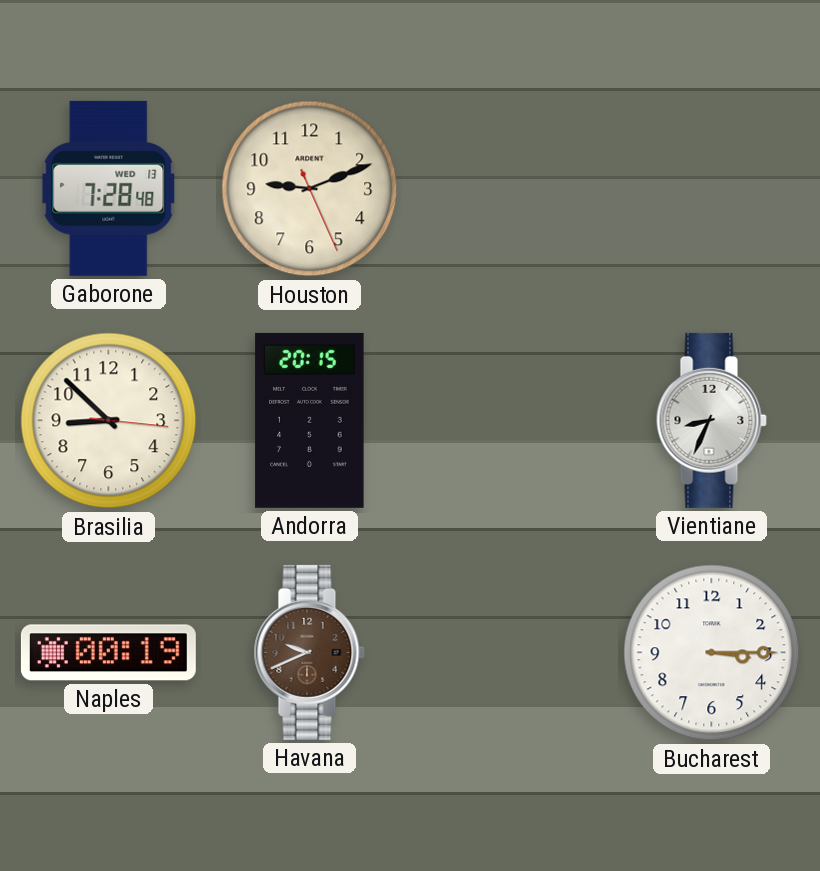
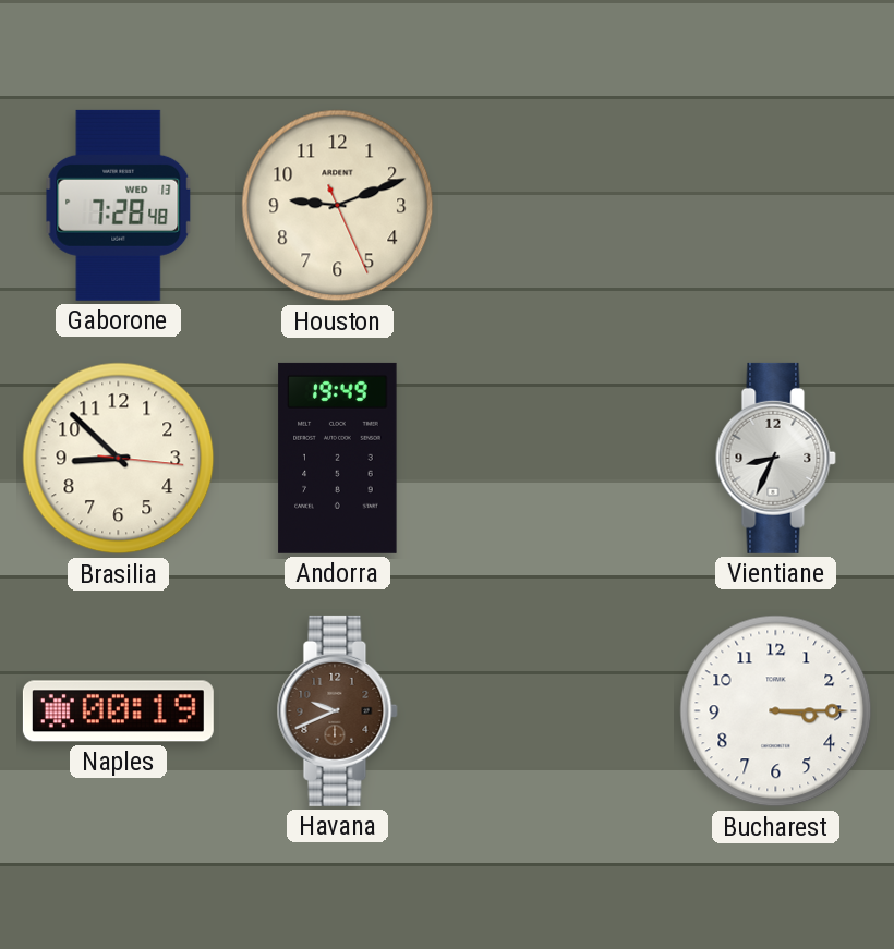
Andorra: 20:15 -> 19:49
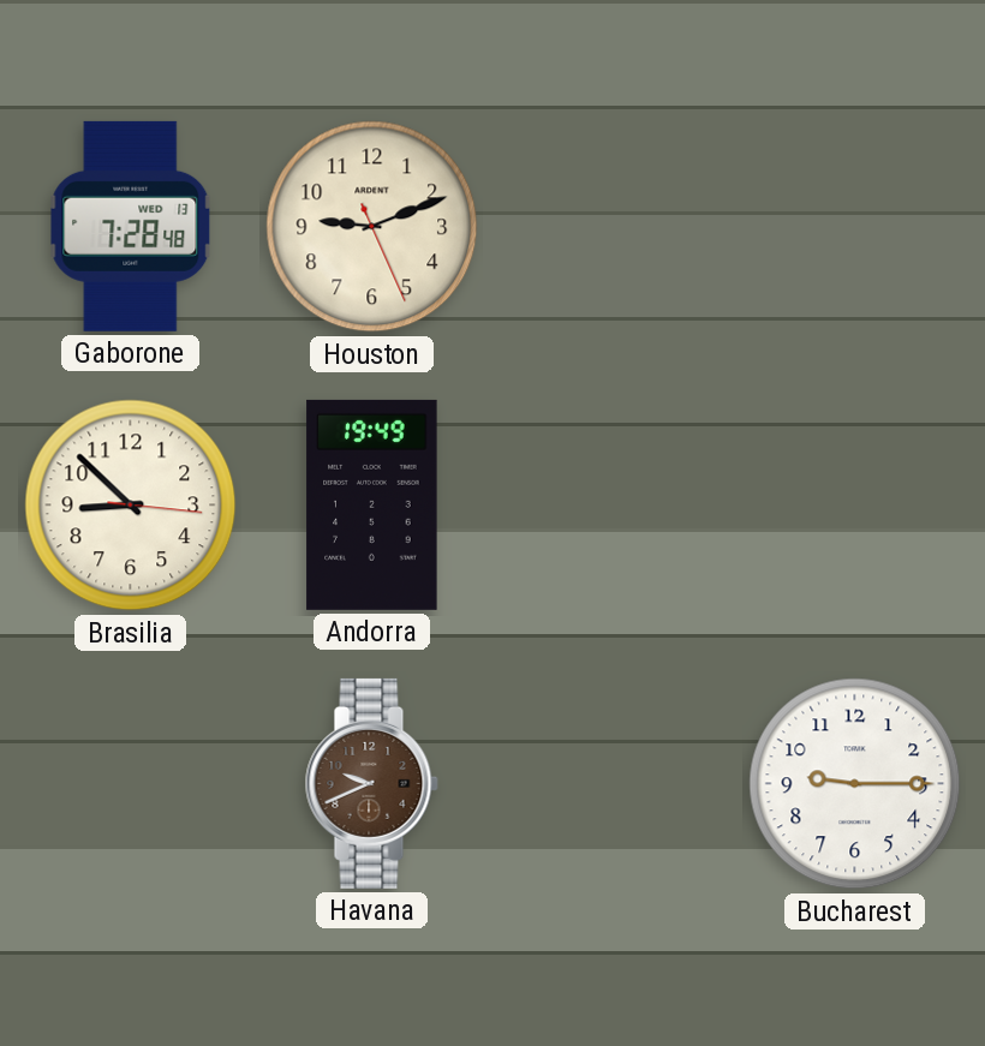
Vientiane: 8:34 -> none
Naples: 00:19 -> none
Bucharest: 3:15 -> 9:15
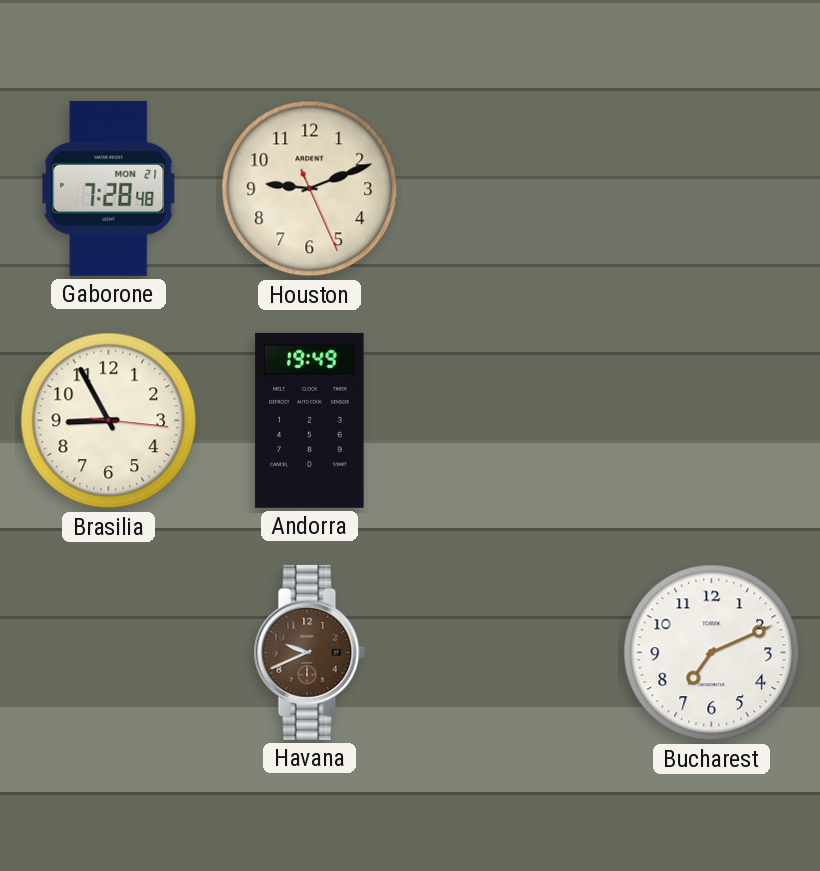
Gaborone date: WED 13 -> MON 21
Brasilia: 8:52 -> 8:55
Bucharest: 9:15 -> 7:11
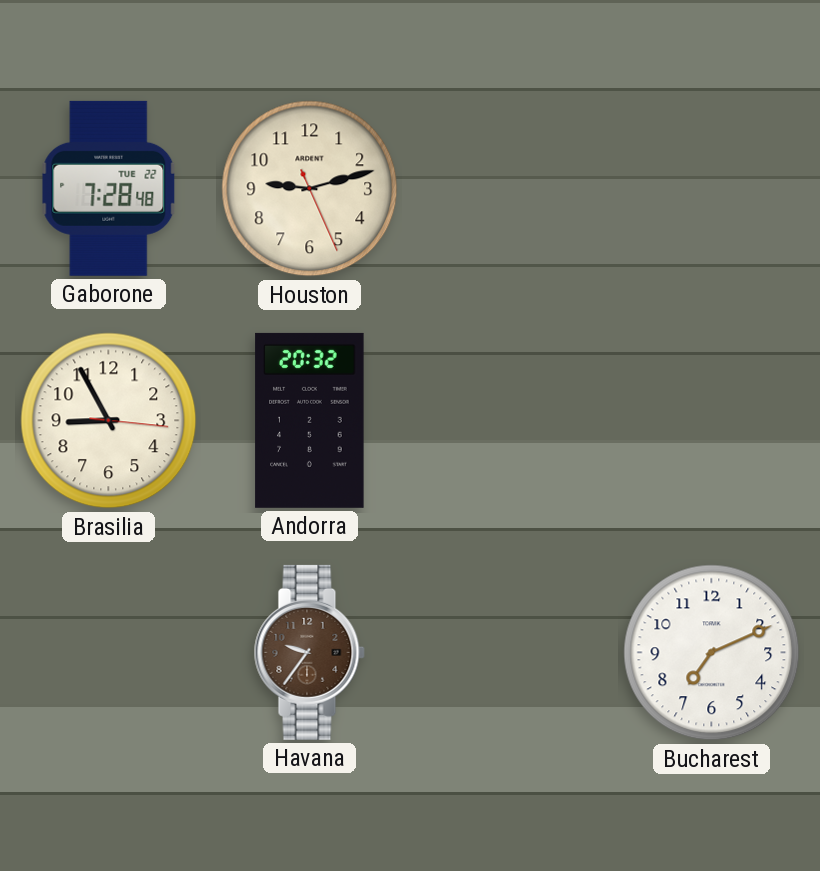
Gaborone date: MON 21 -> TUE 22
Houston: 9:11 -> 9:12
Andorra: 19:49 -> 20:32
Havana: 9:41 -> 9:36
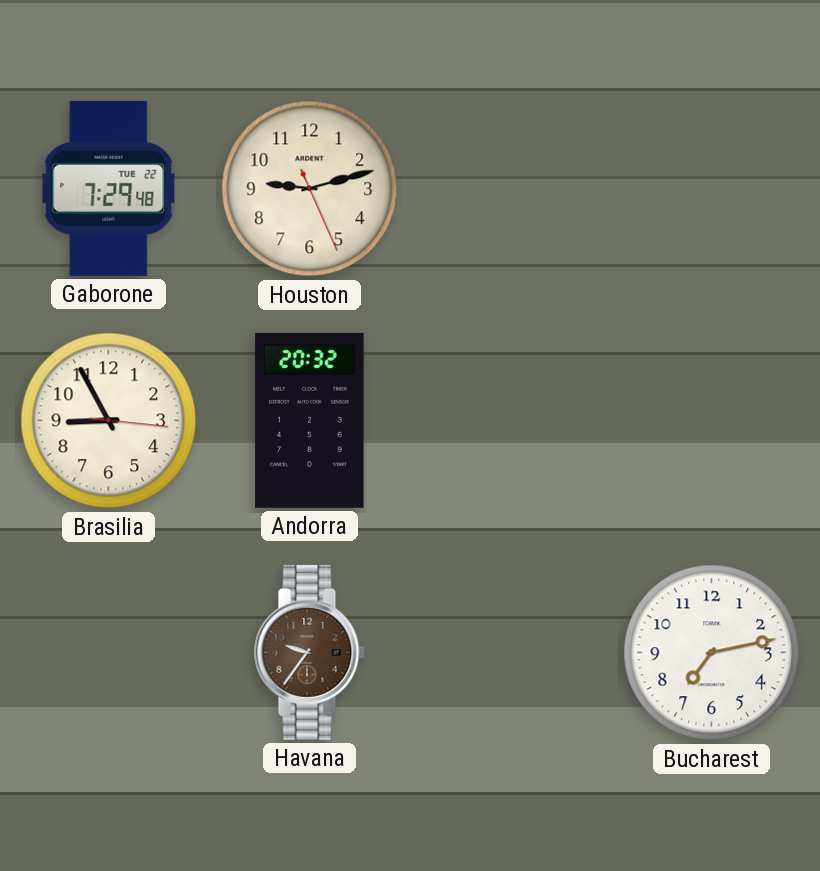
Gaborone: 7:28 -> 7:29
Bucharest: 7:11 -> 7:13
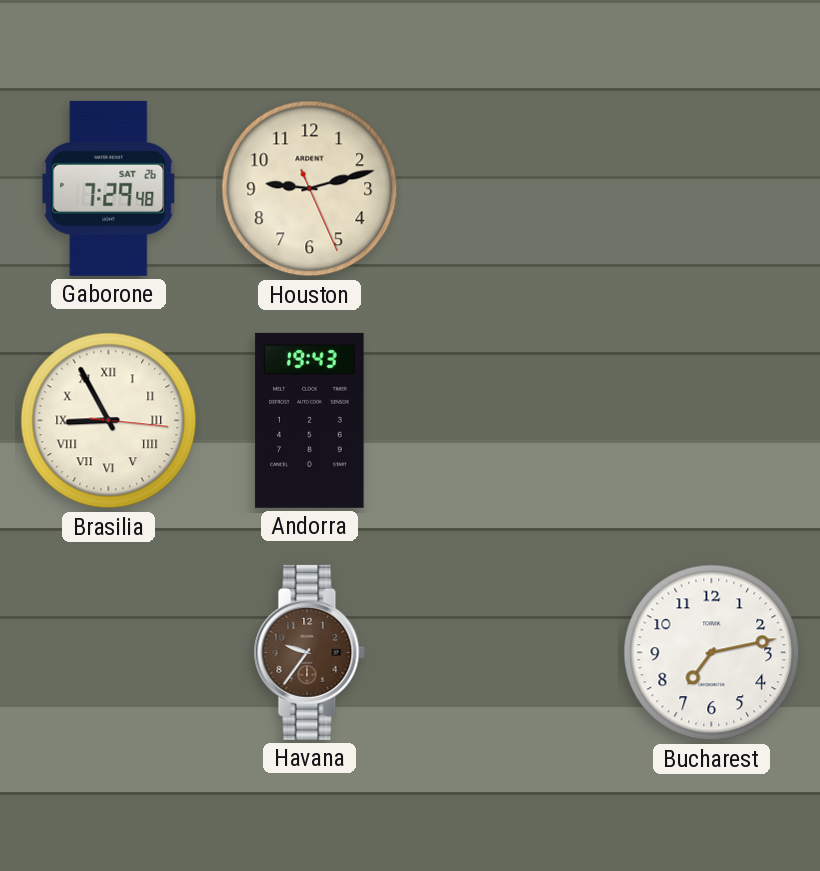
Gaborone date: TUE 22 -> SAT 26
Brasilia numerals: Arabic -> Roman
Andorra: 20:32 -> 19:43
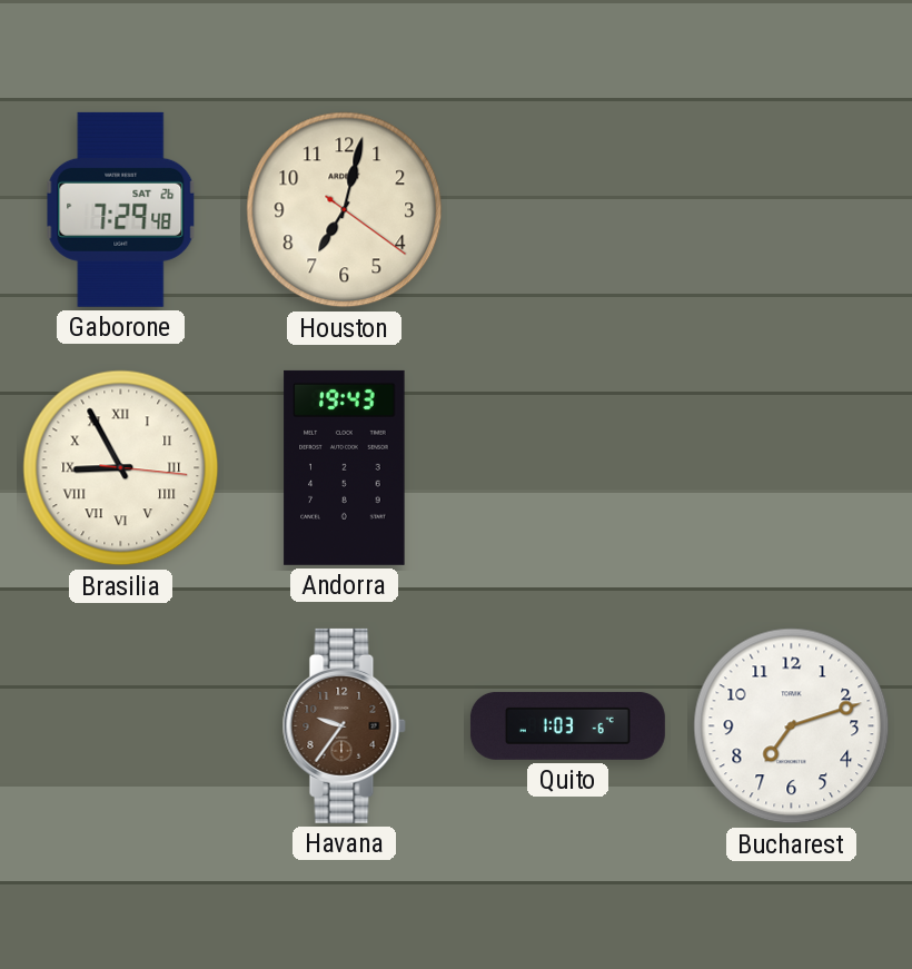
Houston: 9:12 -> 7:02
Quito: none -> 1:03
Bucharest: 7:13 -> 7:12
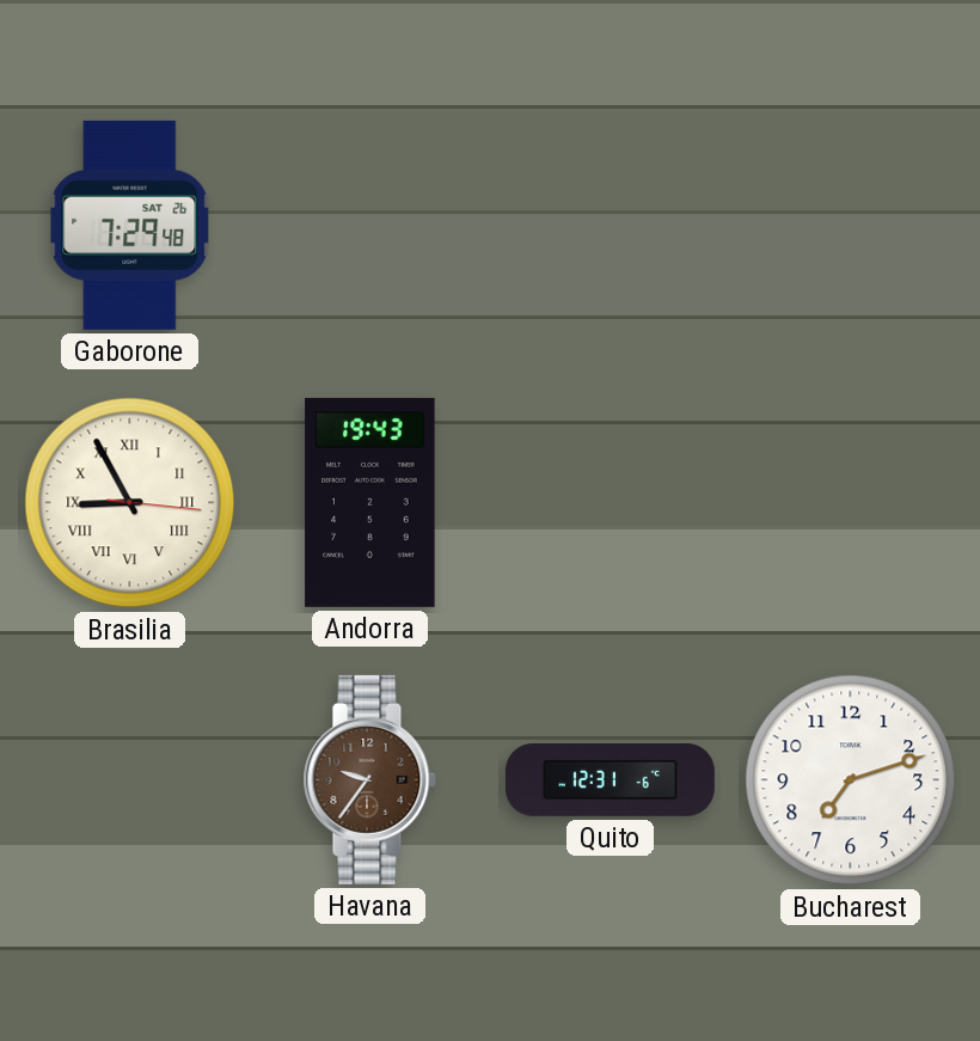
Houston: 7:02 -> none
Quito: 1:03 -> 12:31
